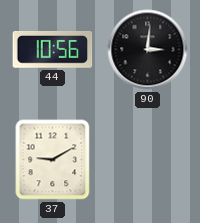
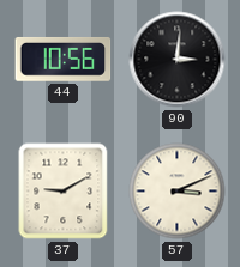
57: none -> 3:11
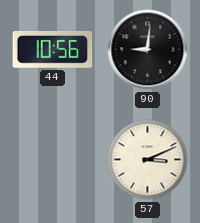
90: 3:01 -> 9:01
37: 9:10 -> none
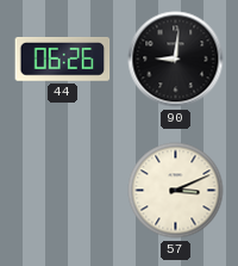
44: 10:56 -> 06:26
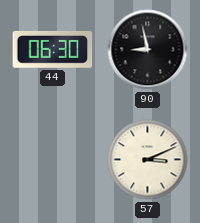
44: 06:26 -> 06:30
90: 9:01 -> 8:58
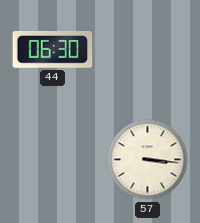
90: 8:58 -> none
57: 3:11 -> 3:16
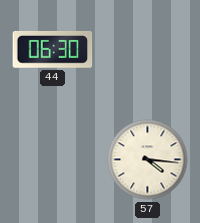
57: 3:16 -> 4:16
